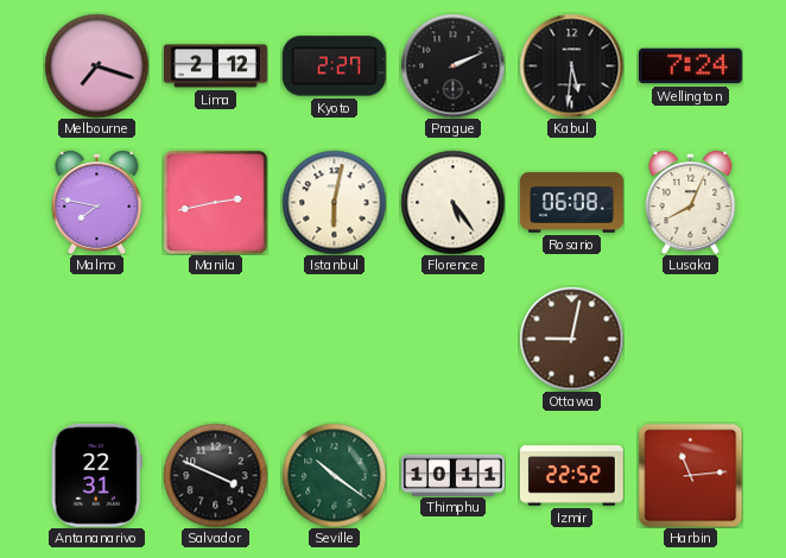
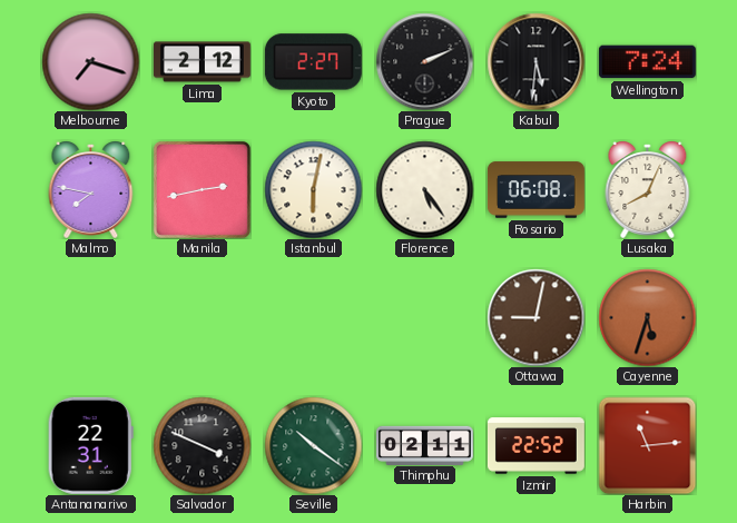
Cayenne: none -> 5:33
Thimphu: 10:11 -> 02:11
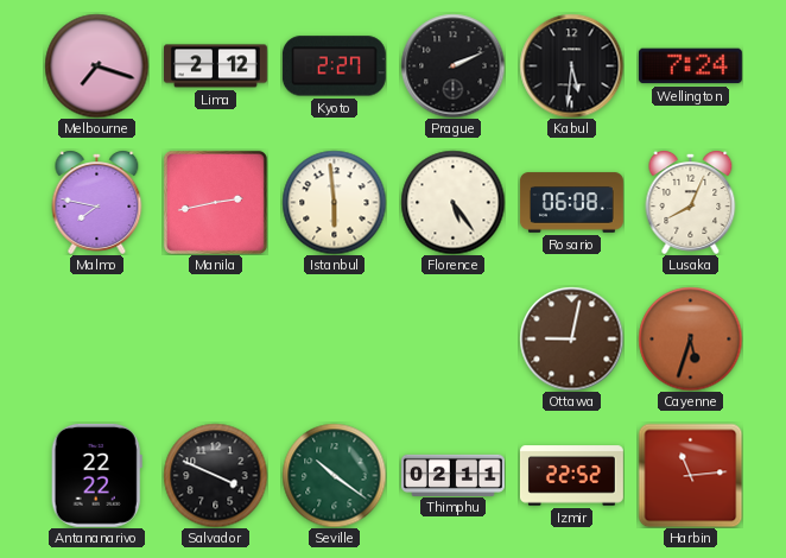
Istanbul: 6:02 -> 5:59
Antananarivo: 22:31 -> 22:22
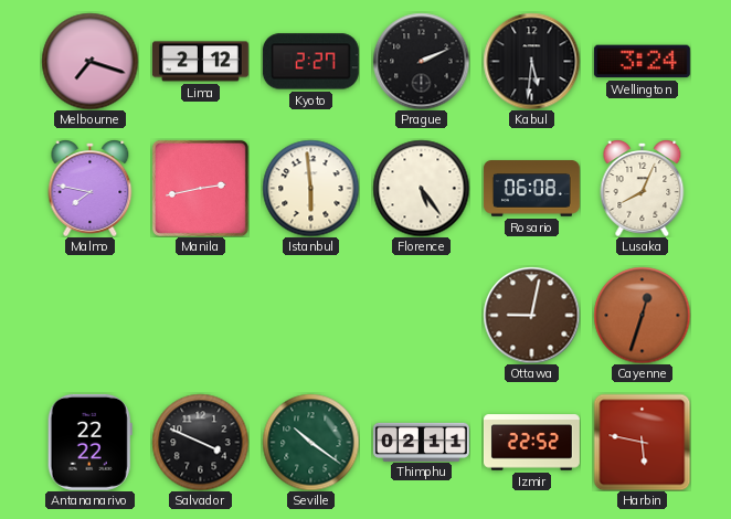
Wellington: 7:24 -> 3:24
Cayenne: 5:33 -> 12:33
Harbin: 11:14 -> 5:47
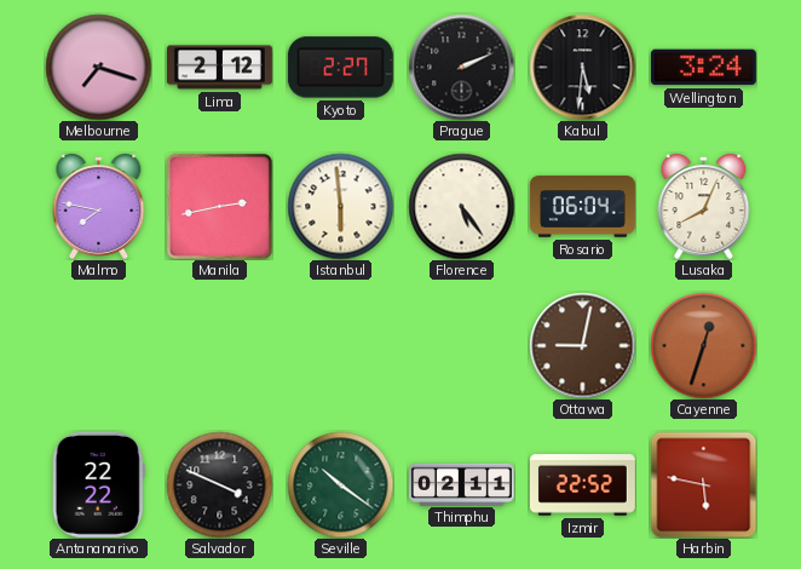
Rosario: 06:08 -> 06:04
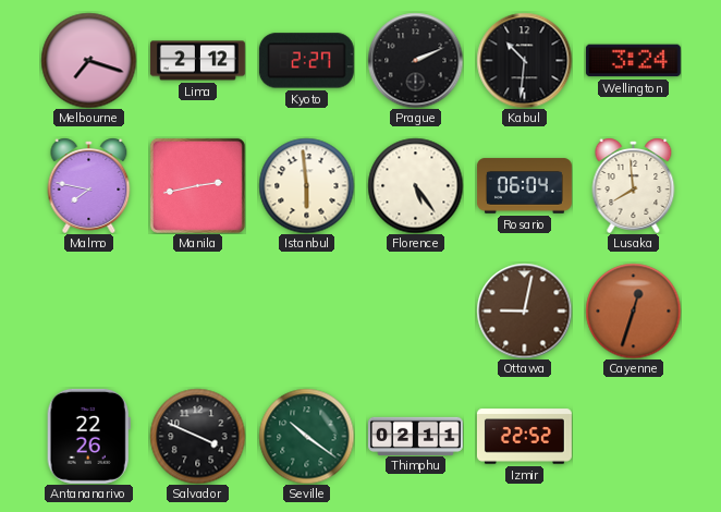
Kabul: 5:31 -> 10:31
Lusaka: 8:04 -> 7:59
Antananarivo: 22:22 -> 22:26
Harbin: 5:47 -> none
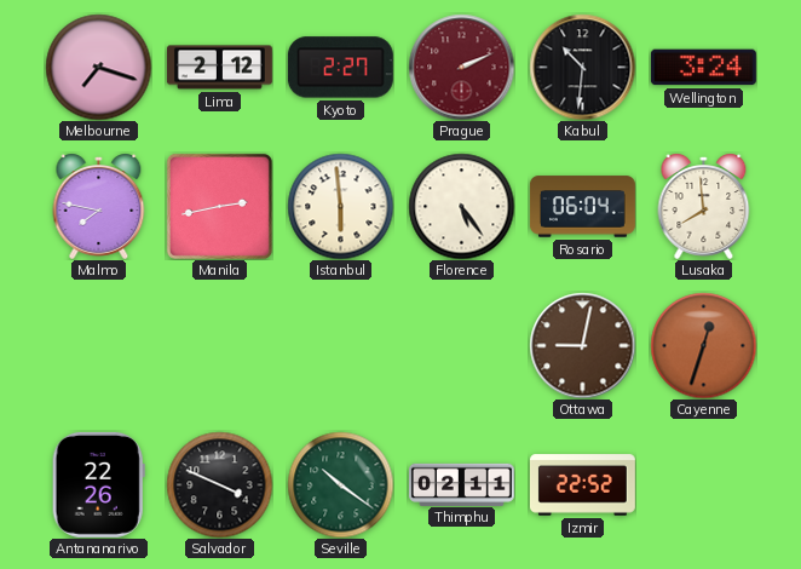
Prague dial: black -> burgundy
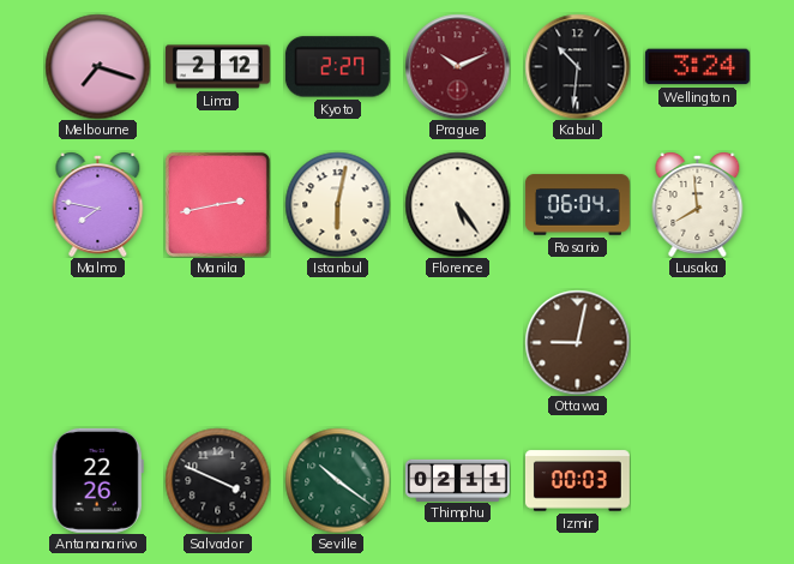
Prague: 2:11 -> 10:11
Istanbul: 5:59 -> 6:02
Cayenne: 12:33 -> none
Izmir: 22:52 -> 00:03
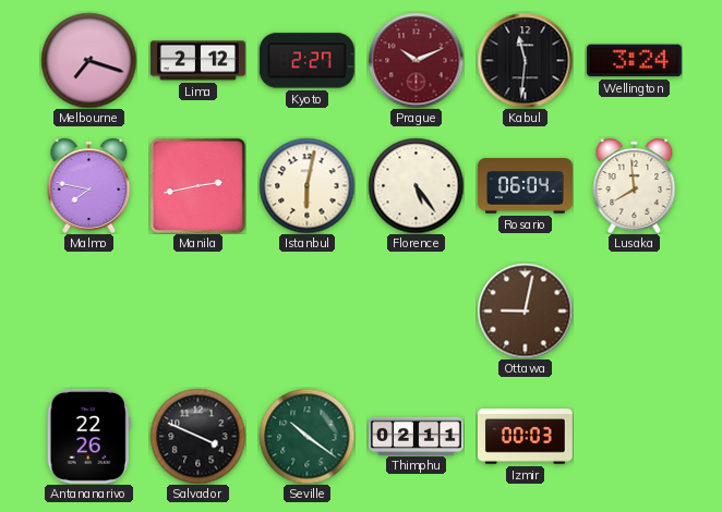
Kabul: 10:31 -> 11:31
